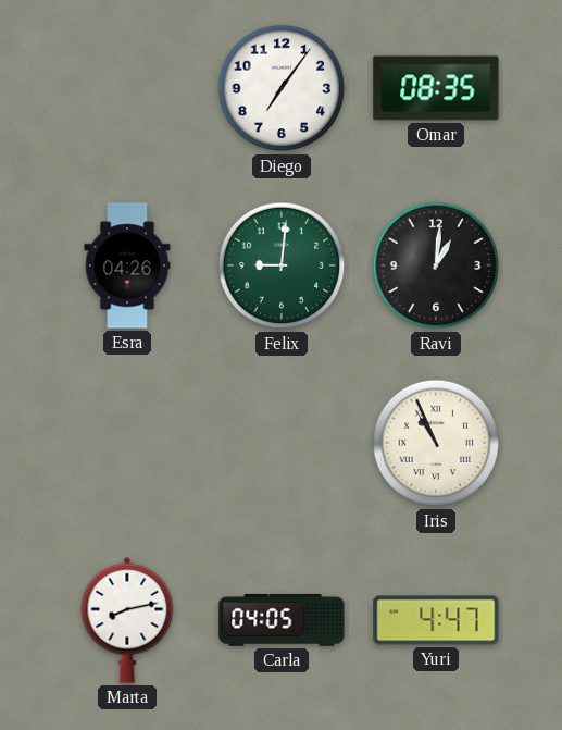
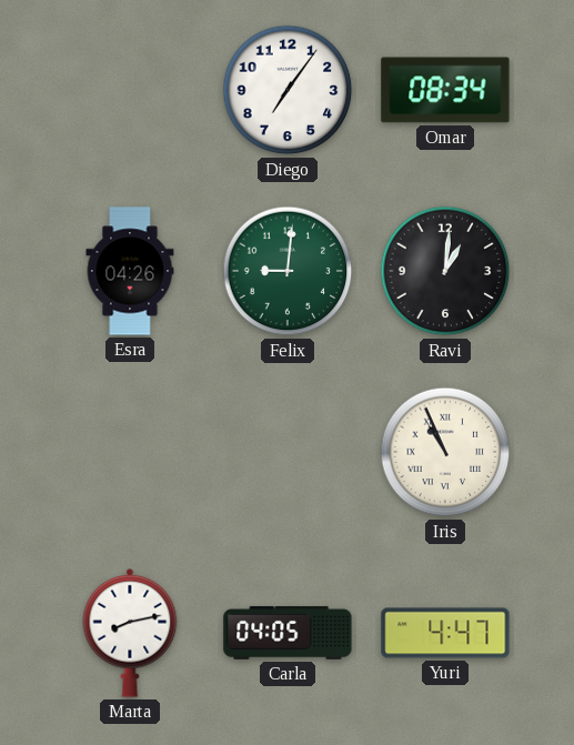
Omar: 08:35 -> 08:34
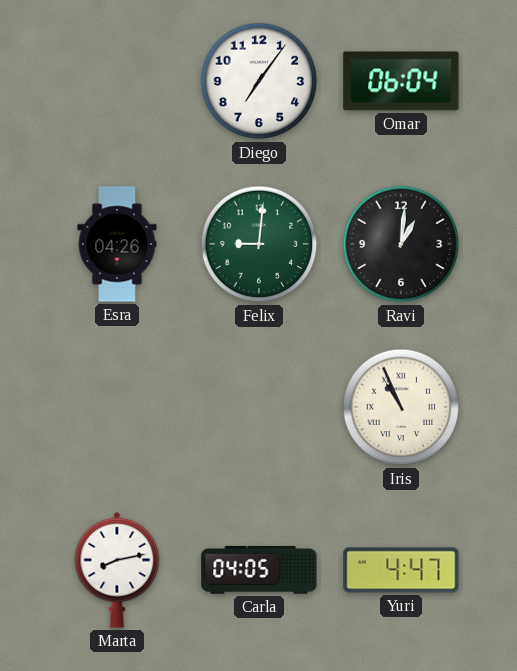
Omar: 08:34 -> 06:04
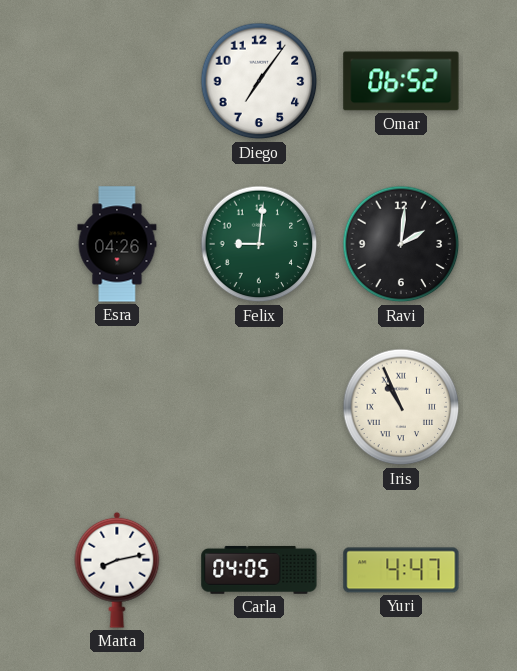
Omar: 06:04 -> 06:52
Ravi: 1:01 -> 2:01
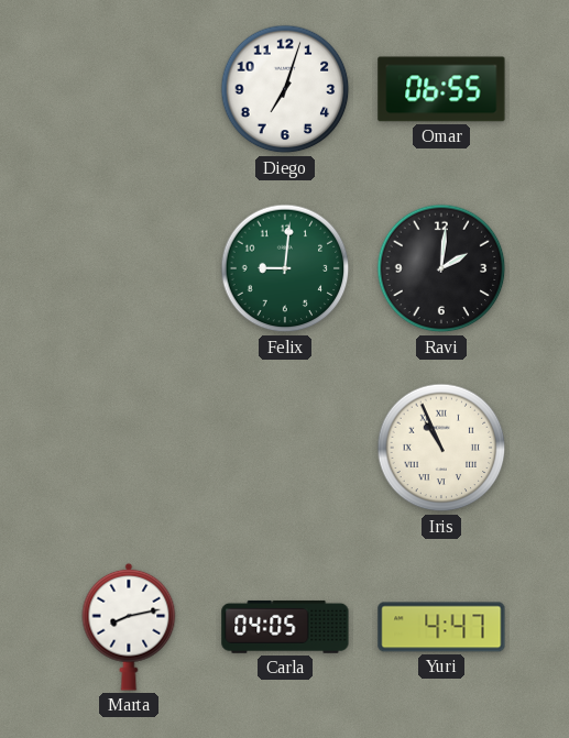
Diego: 7:06 -> 7:03
Omar: 06:52 -> 06:55
Esra: 04:26 -> none
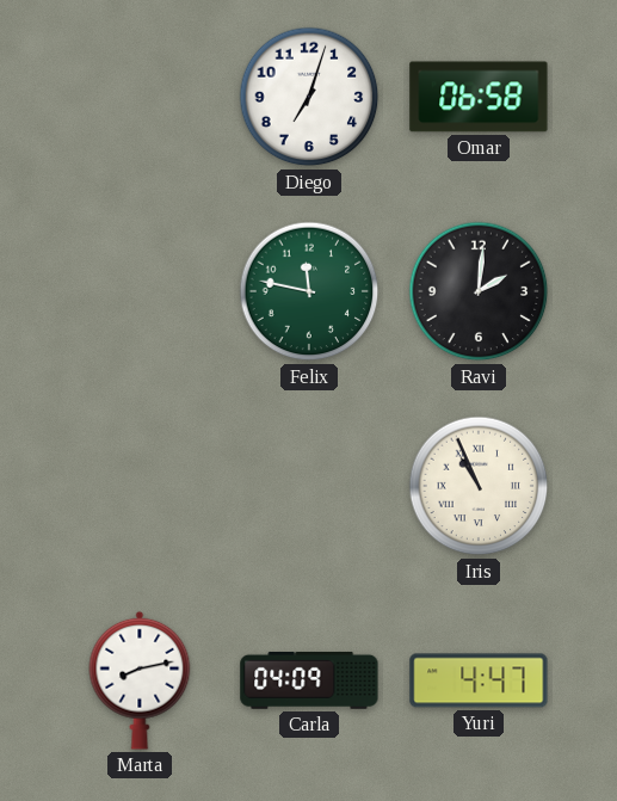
Omar: 06:55 -> 06:58
Felix: 9:01 -> 11:47
Carla: 04:05 -> 04:09
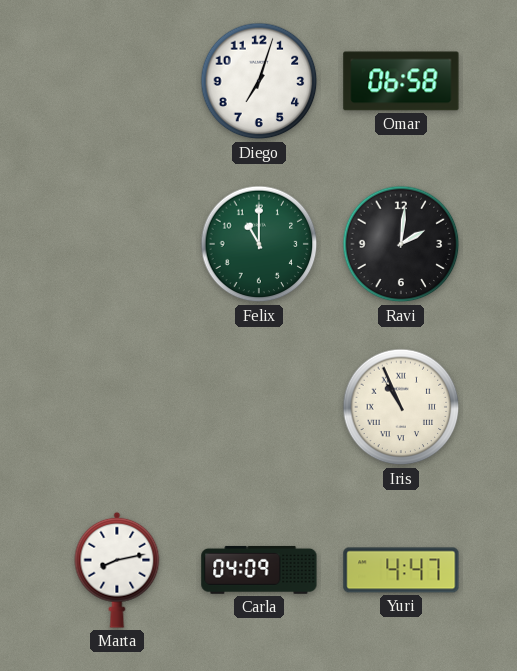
Felix: 11:47 -> 11:00
